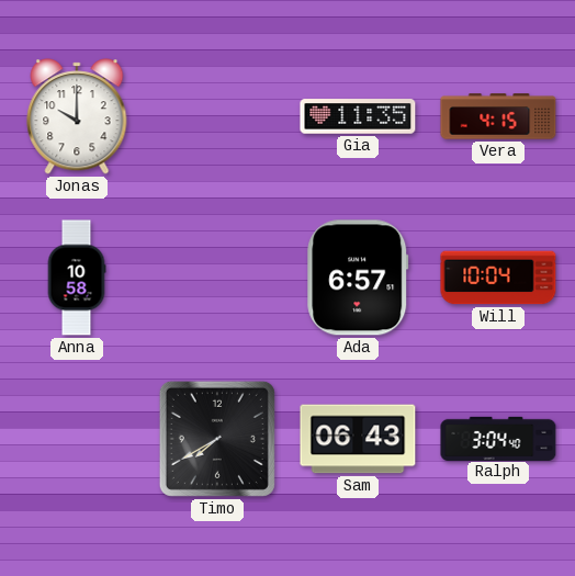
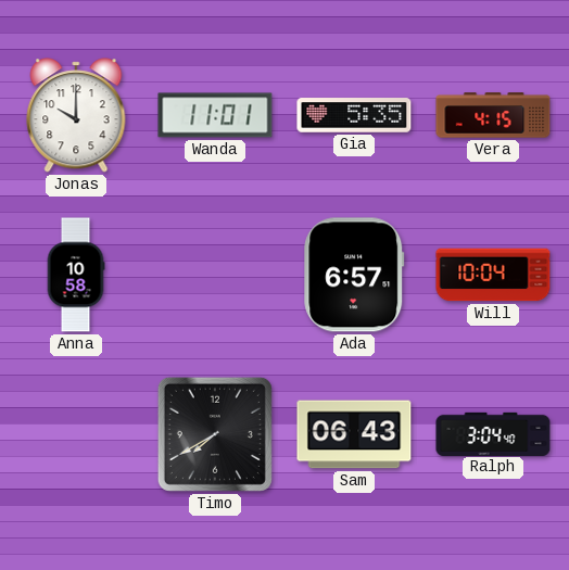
Wanda: none -> 11:01
Gia: 11:35 -> 5:35
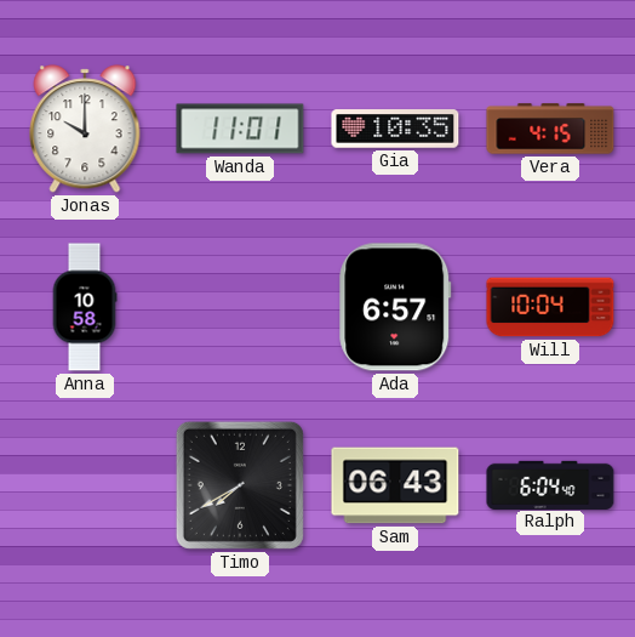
Gia: 5:35 -> 10:35
Ralph: 3:04 -> 6:04
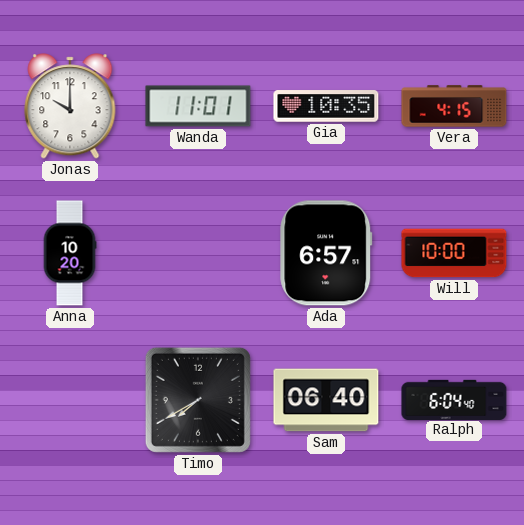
Anna: 10:58 -> 10:20
Will: 10:04 -> 10:00
Sam: 06:43 -> 06:40
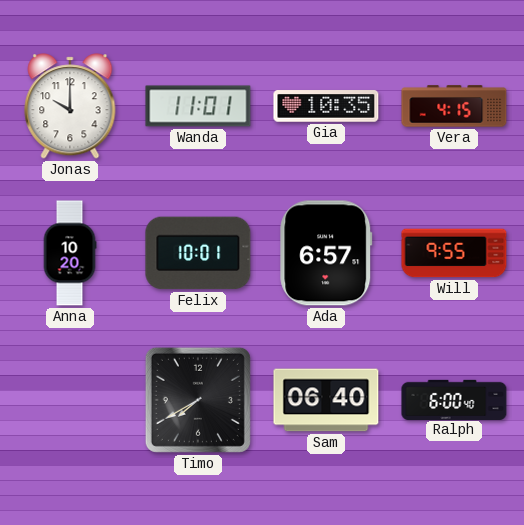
Felix: none -> 10:01
Will: 10:00 -> 9:55
Ralph: 6:04 -> 6:00
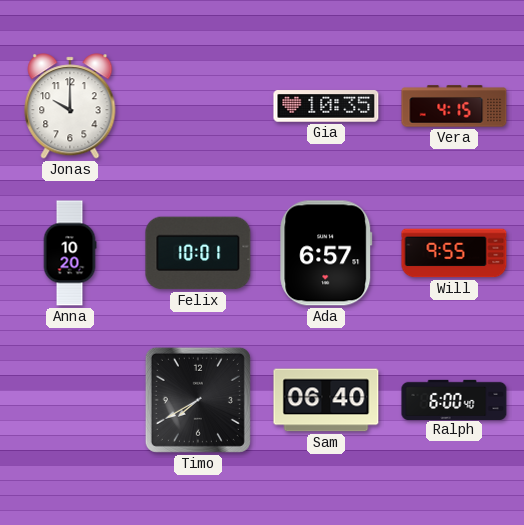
Wanda: 11:01 -> none
